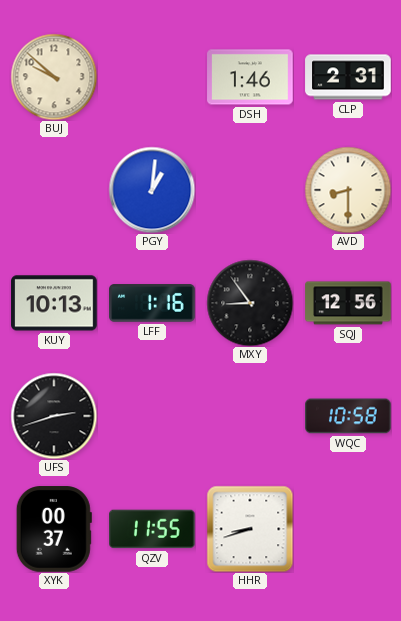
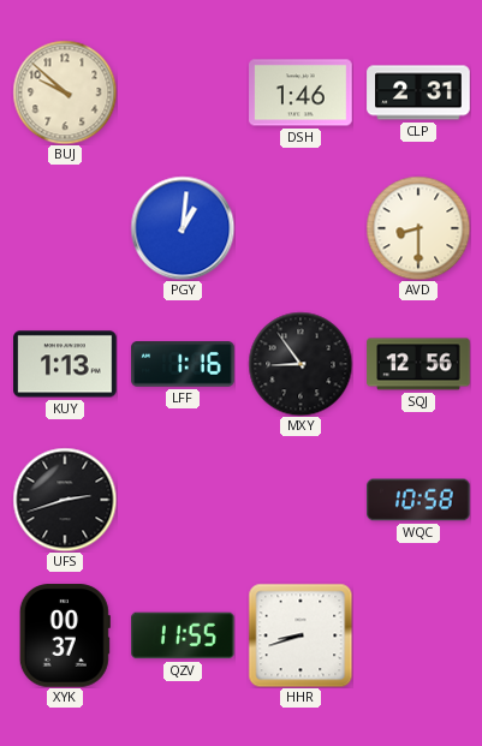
KUY: 10:13 -> 1:13
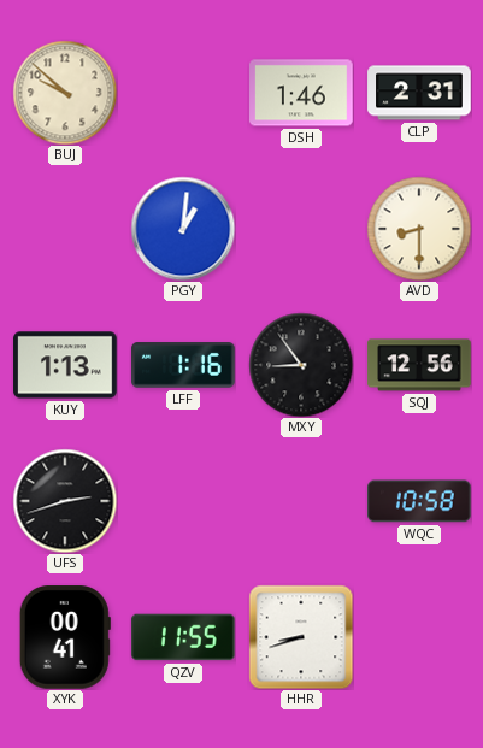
XYK: 00:37 -> 00:41
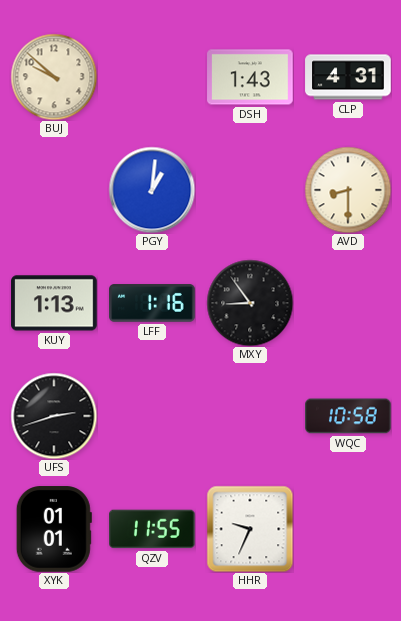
DSH: 1:46 -> 1:43
CLP: 2:31 -> 4:31
SQJ: 12:56 -> none
XYK: 00:41 -> 01:01
HHR: 8:42 -> 9:34
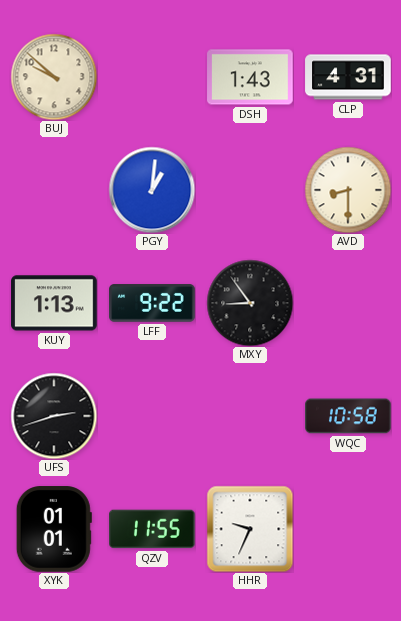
LFF: 1:16 -> 9:22
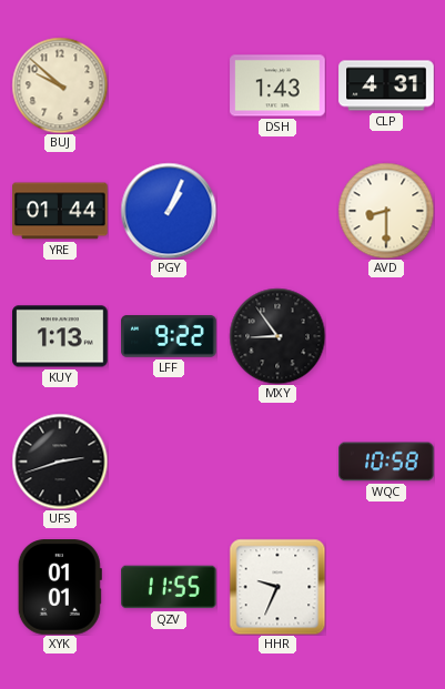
YRE: none -> 01:44
PGY: 1:01 -> 1:04
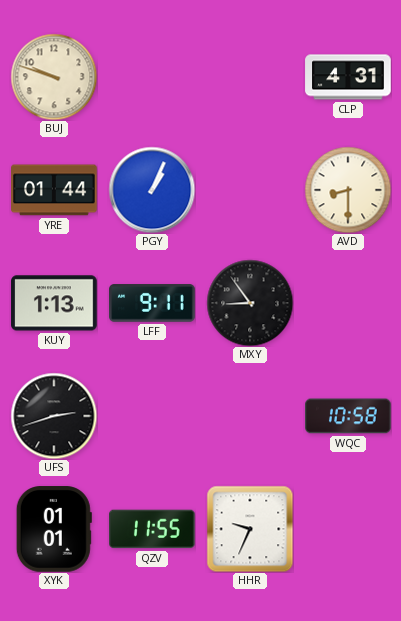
BUJ: 9:52 -> 9:48
DSH: 1:43 -> none
LFF: 9:22 -> 9:11
